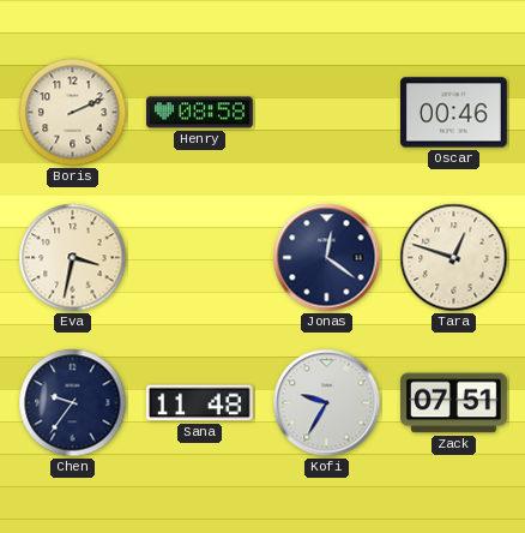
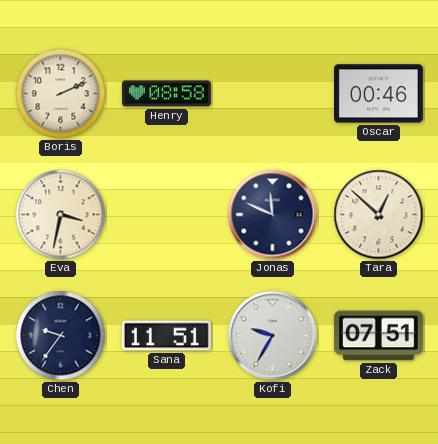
Jonas: 12:21 -> 11:49
Tara: 12:48 -> 12:52
Sana: 11:48 -> 11:51
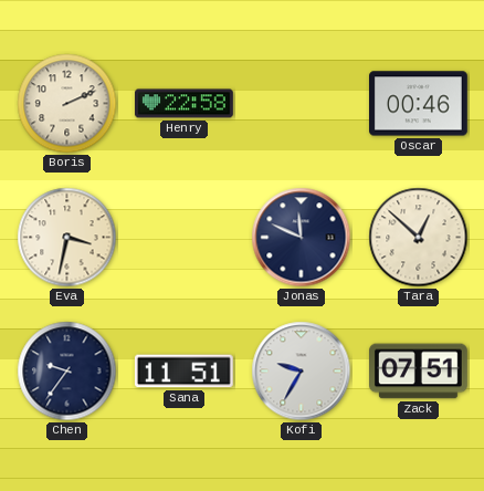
Henry: 08:58 -> 22:58
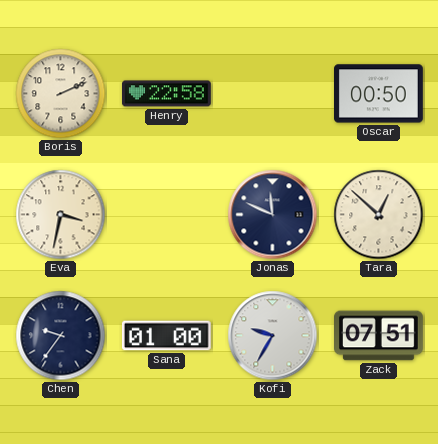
Oscar: 00:46 -> 00:50
Sana: 11:51 -> 01:00
